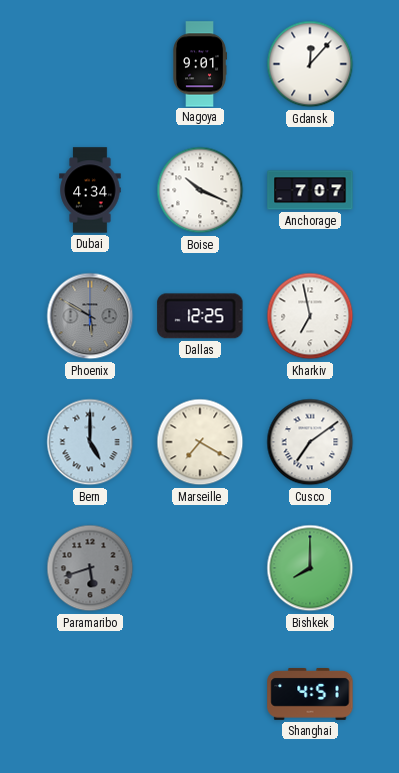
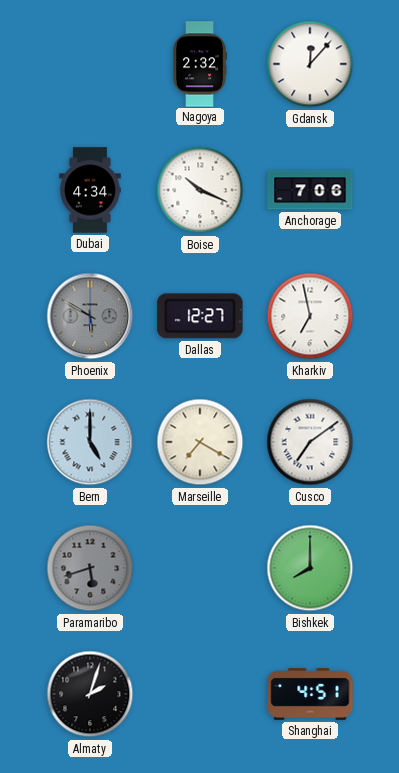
Nagoya: 9:01 -> 2:32
Anchorage: 7:07 -> 7:06
Dallas: 12:25 -> 12:27
Almaty: none -> 2:03
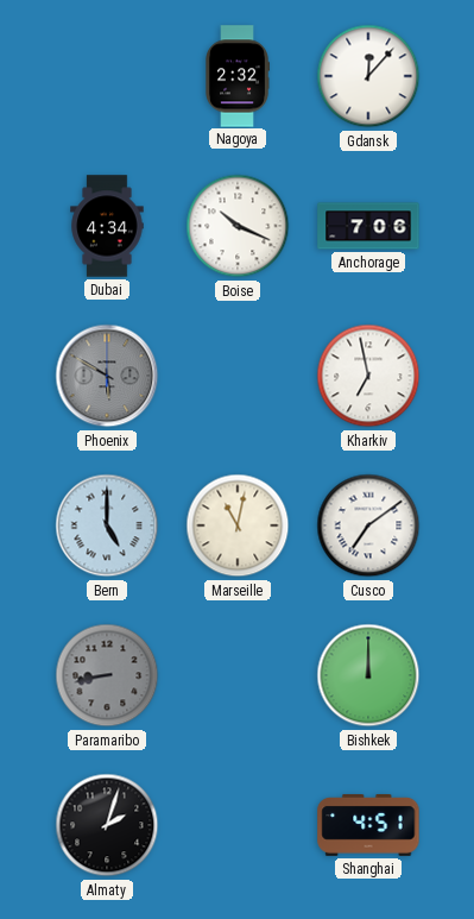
Dallas: 12:27 -> none
Marseille: 7:20 -> 11:02
Paramaribo: 5:42 -> 8:43
Bishkek: 8:00 -> 12:00
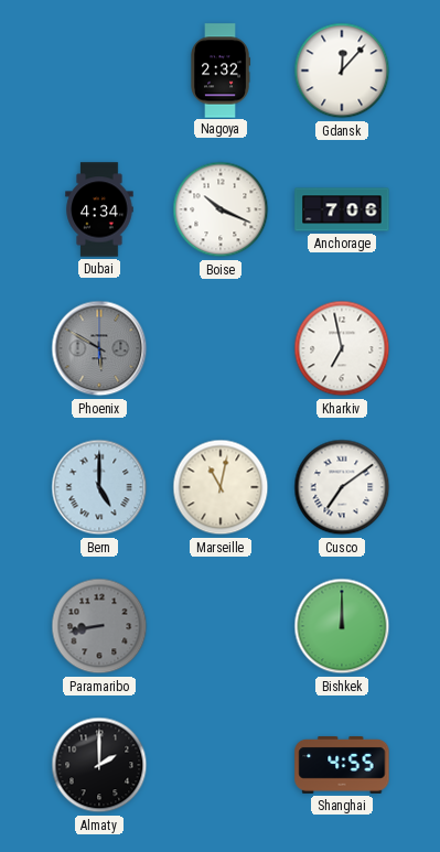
Almaty: 2:03 -> 2:00
Shanghai: 4:51 -> 4:55
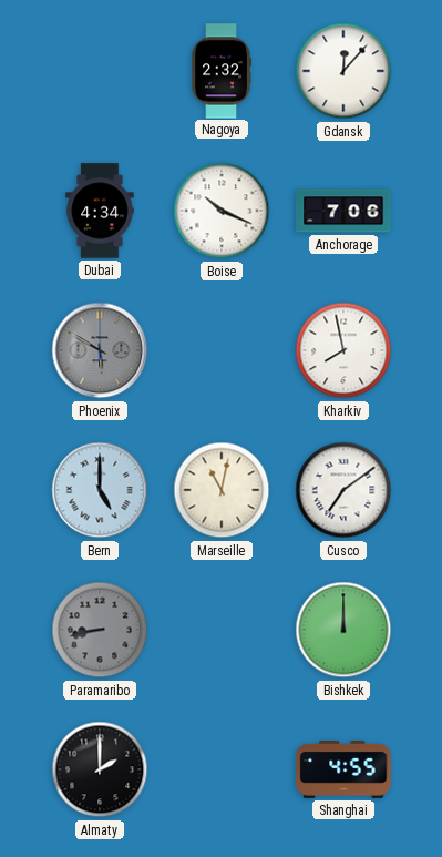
Kharkiv: 6:58 -> 7:58
